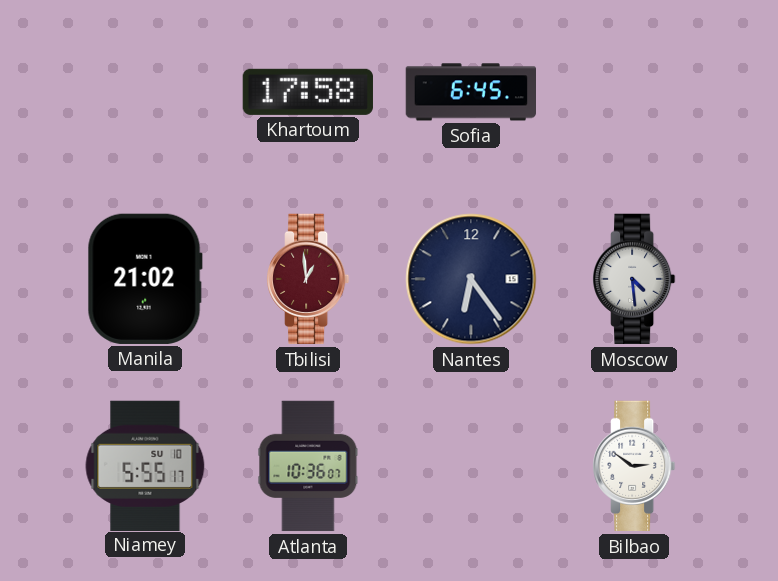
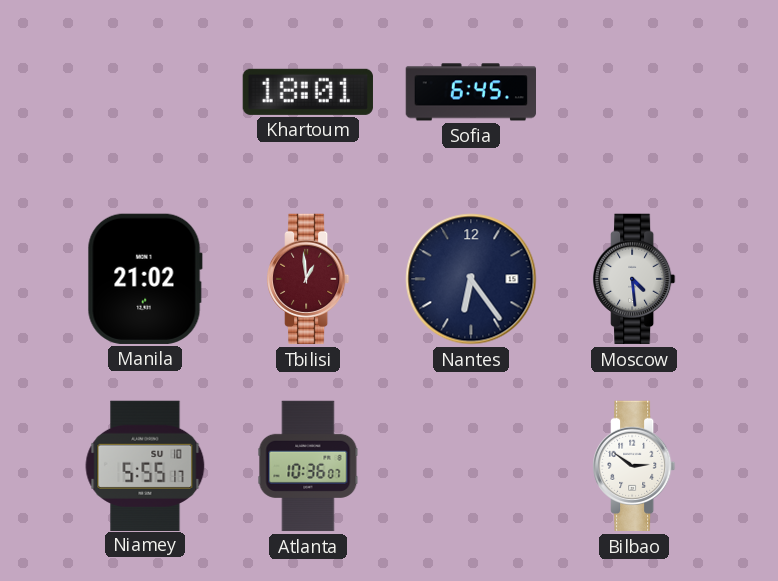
Khartoum: 17:58 -> 18:01
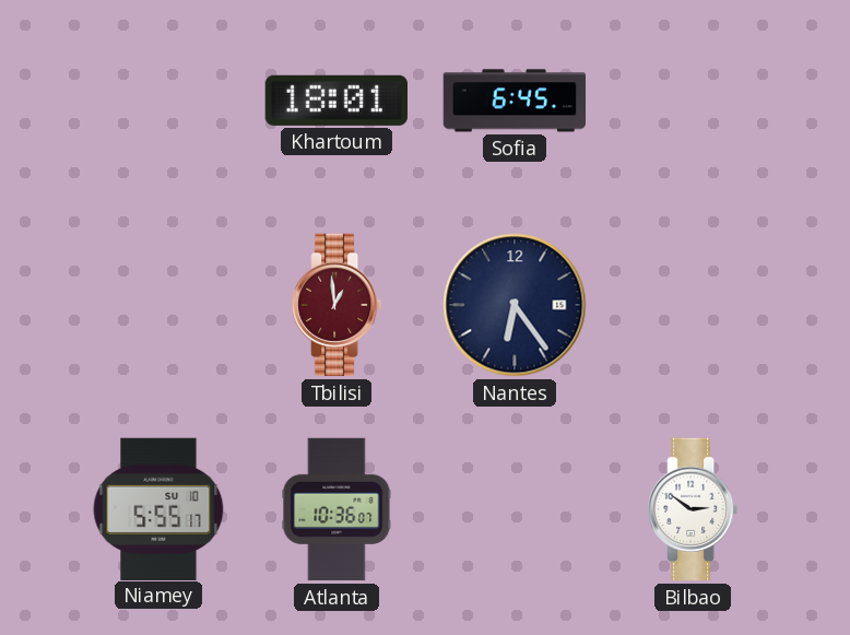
Manila: 21:02 -> none
Moscow: 4:29 -> none
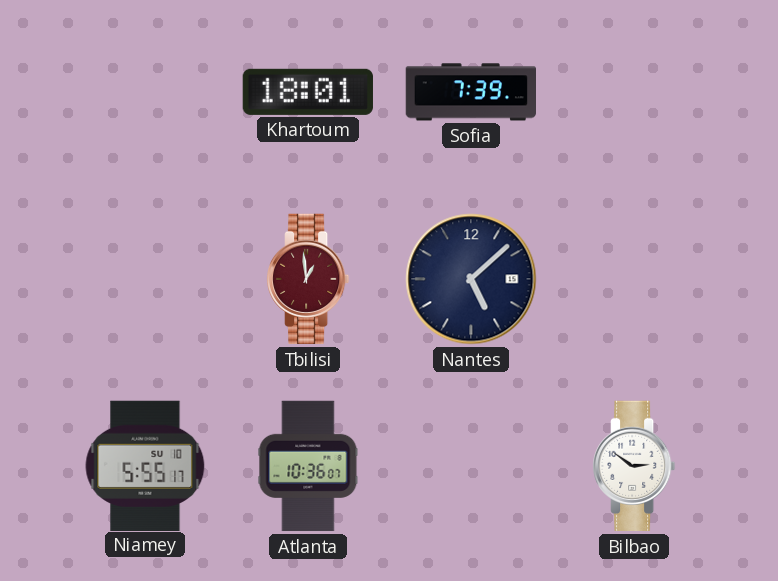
Sofia: 6:45 -> 7:39
Nantes: 6:24 -> 5:08
